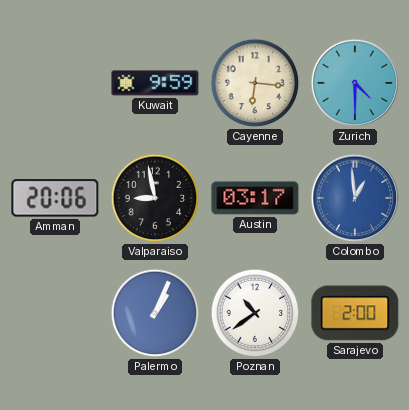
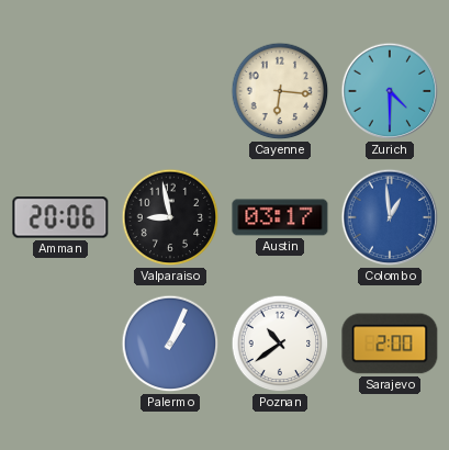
Kuwait: 9:59 -> none
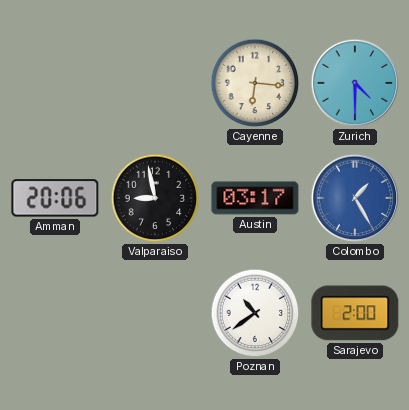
Colombo: 12:59 -> 1:25
Palermo: 1:04 -> none
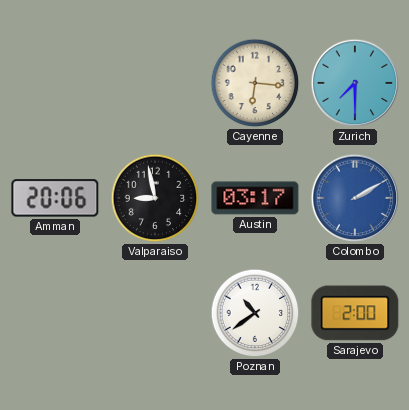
Zurich: 4:30 -> 7:30
Colombo: 1:25 -> 2:10
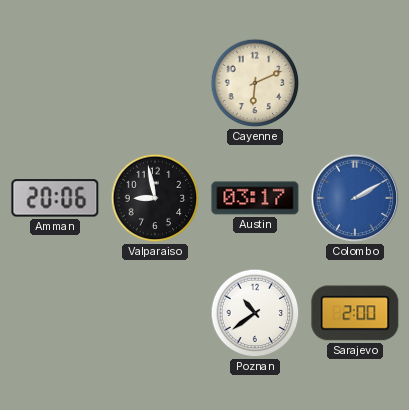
Cayenne: 6:16 -> 6:11
Zurich: 7:30 -> none
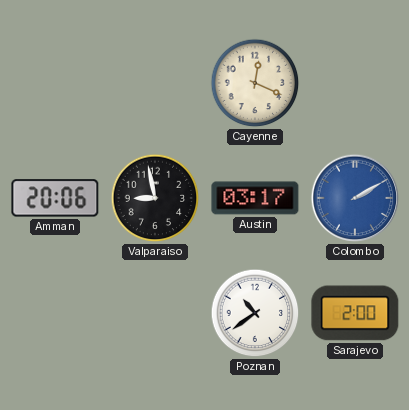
Cayenne: 6:11 -> 12:19
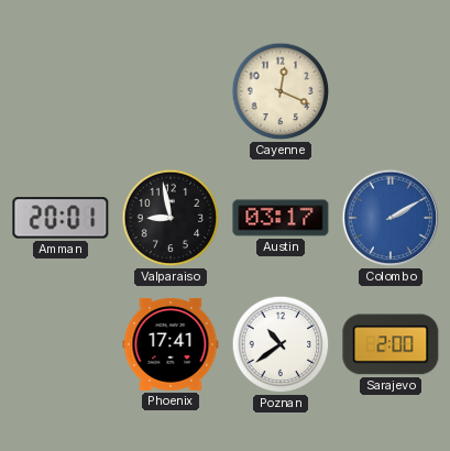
Amman: 20:06 -> 20:01
Phoenix: none -> 17:41
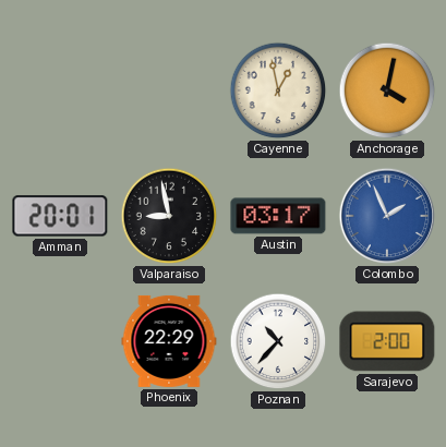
Cayenne: 12:19 -> 12:58
Anchorage: none -> 4:02
Colombo: 2:10 -> 1:56
Phoenix: 17:41 -> 22:29
Poznan: 10:39 -> 10:37
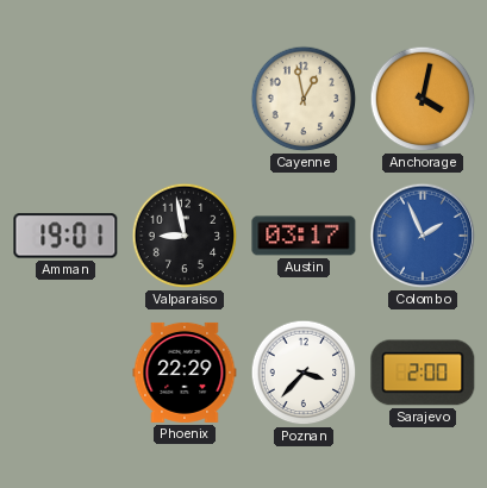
Amman: 20:01 -> 19:01
Poznan: 10:37 -> 3:37
